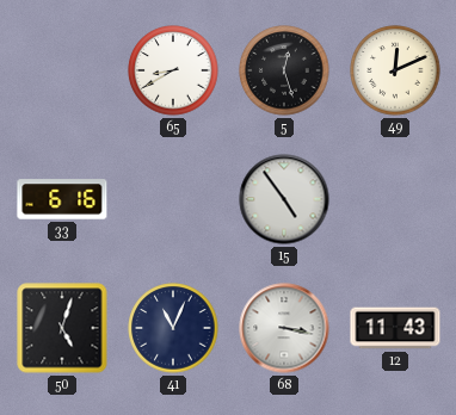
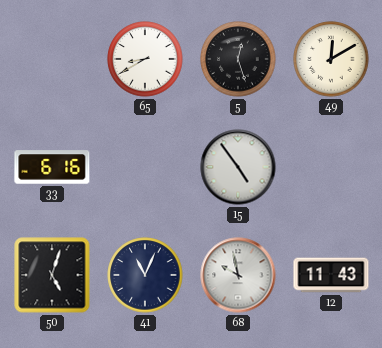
49: 12:11 -> 12:10
68: 3:17 -> 9:58
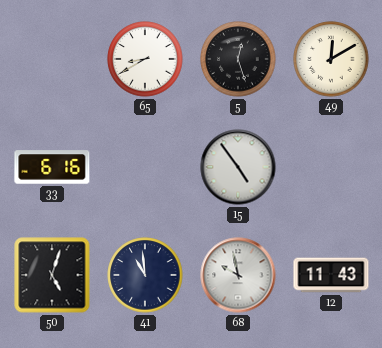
41: 11:04 -> 10:59
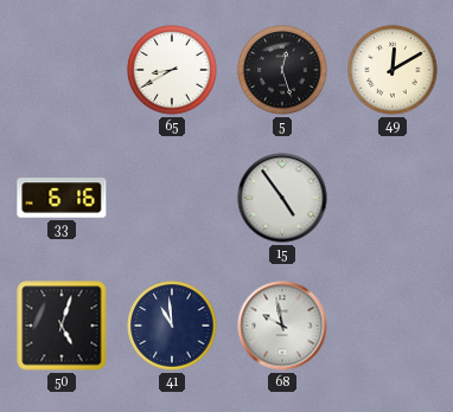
12: 11:43 -> none
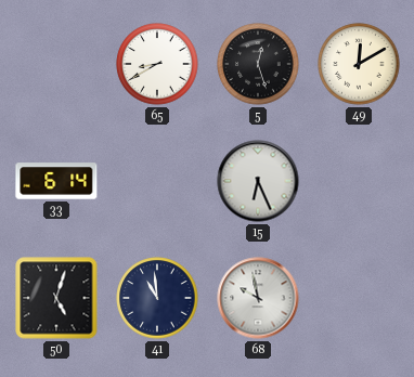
33: 6:16 -> 6:14
15: 4:54 -> 6:26
